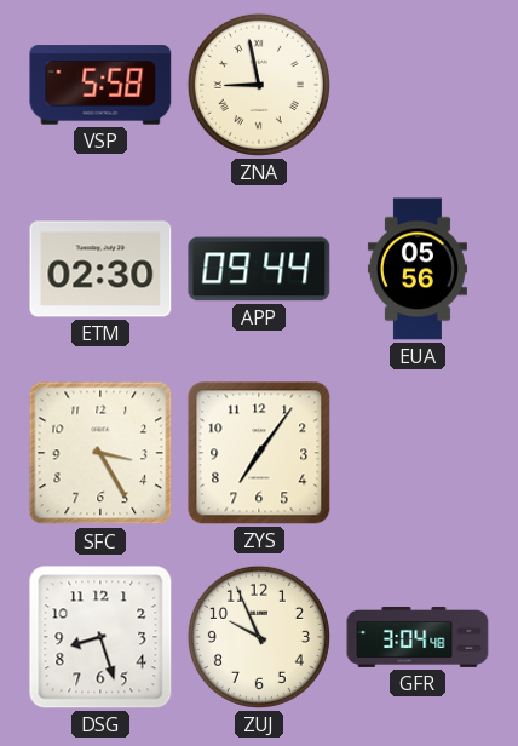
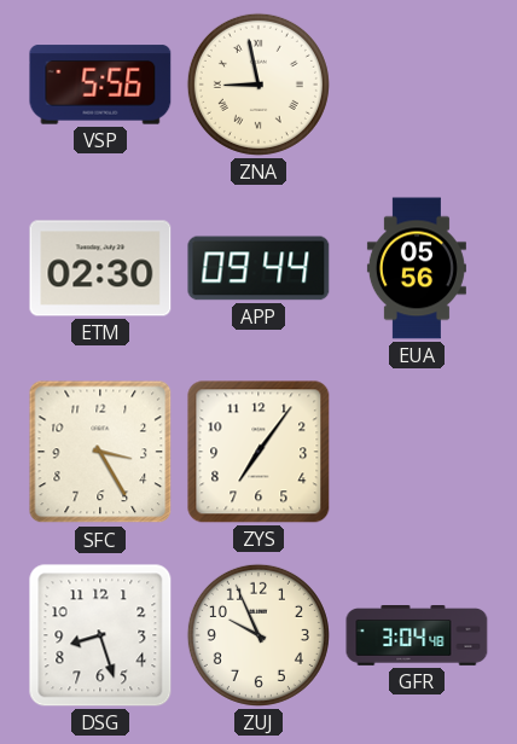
VSP: 5:58 -> 5:56
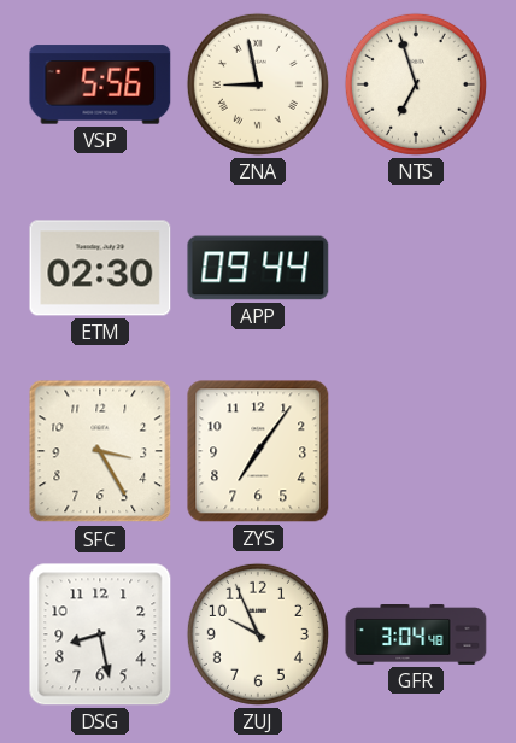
NTS: none -> 6:57
EUA: 05:56 -> none
DSG: 8:27 -> 8:28
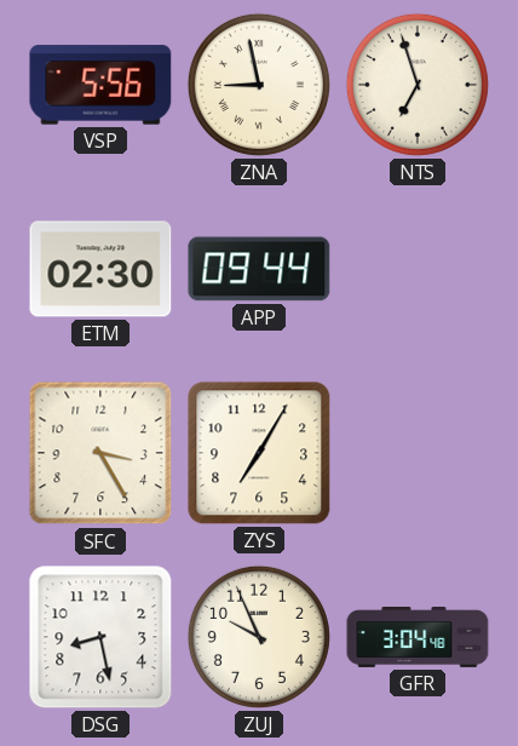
ZYS: 7:06 -> 7:05
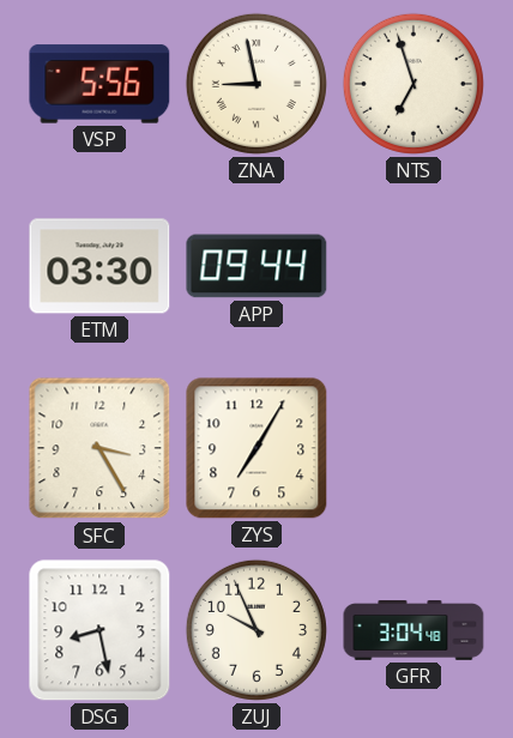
ETM: 02:30 -> 03:30
